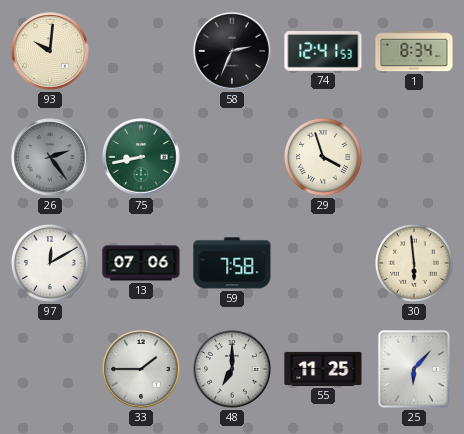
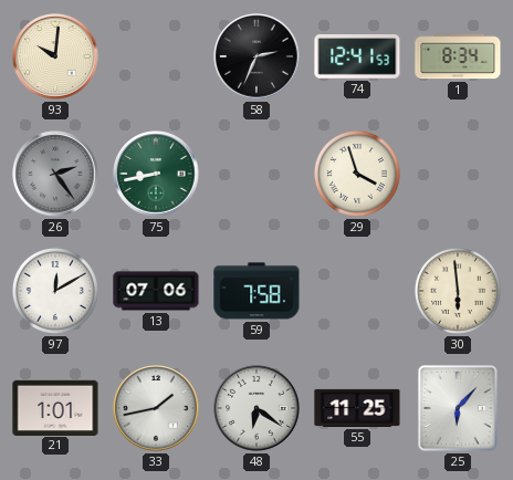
21: none -> 1:01
33: 1:45 -> 1:43
48: 7:00 -> 6:21
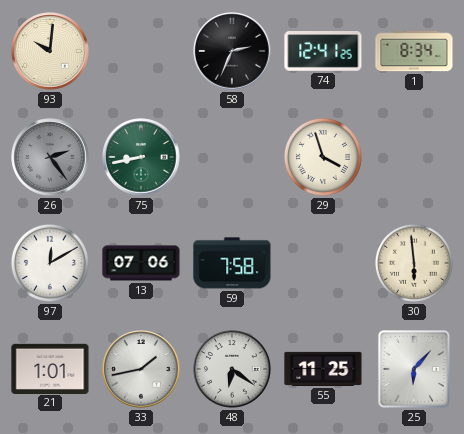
74: 12:41:53 -> 12:41:25
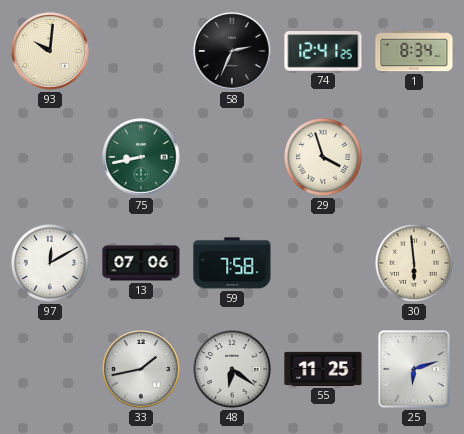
26: 2:24 -> none
21: 1:01 -> none
25: 6:07 -> 6:12
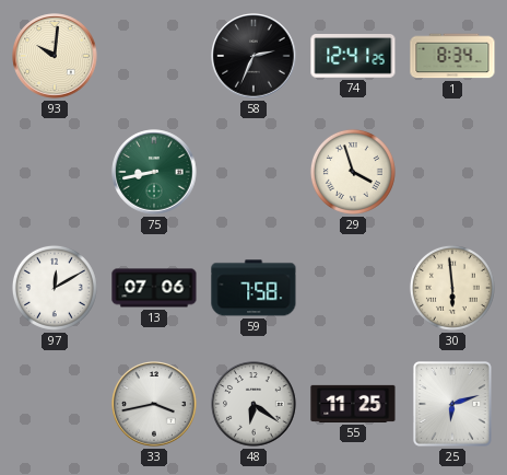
33: 1:43 -> 3:43
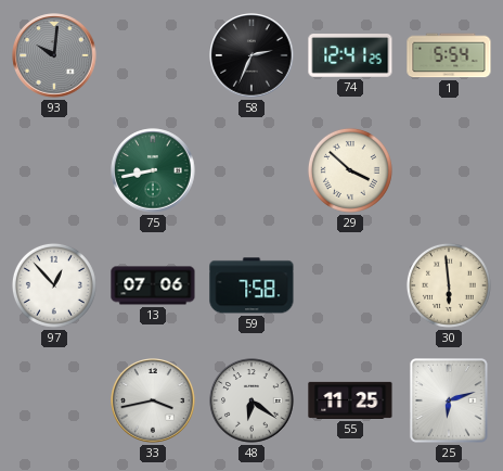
93 dial: cream -> grey
1: 8:34 -> 5:54
29: 3:57 -> 3:52
97: 12:10 -> 12:53
